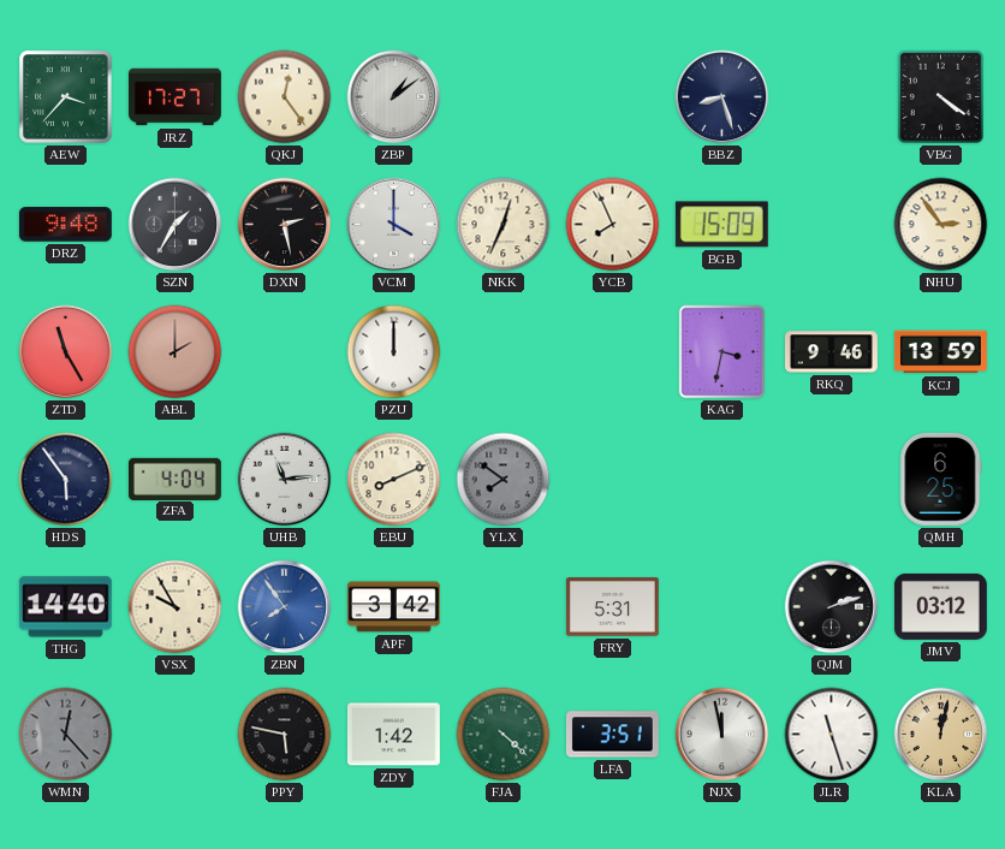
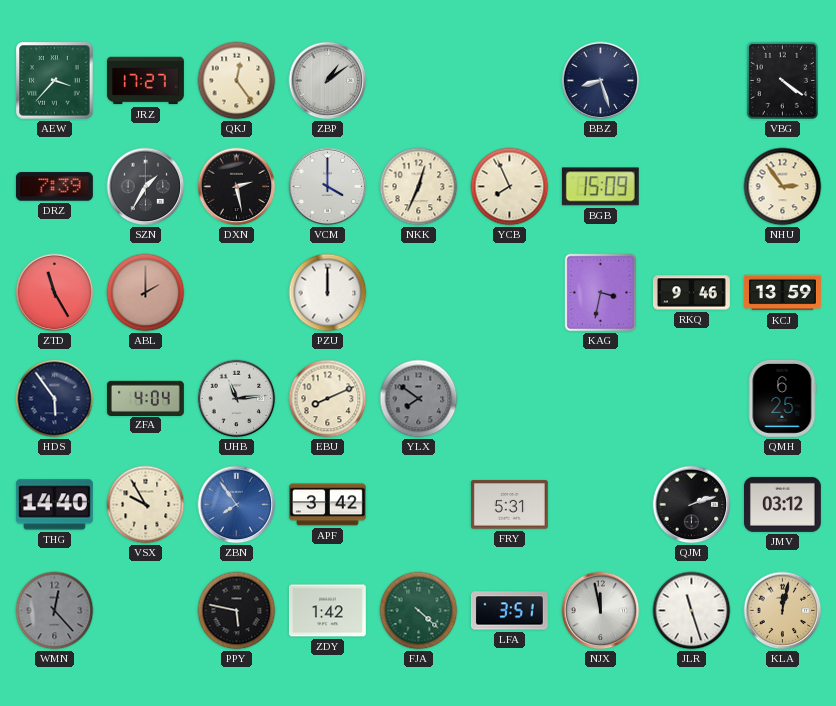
DRZ: 9:48 -> 7:39
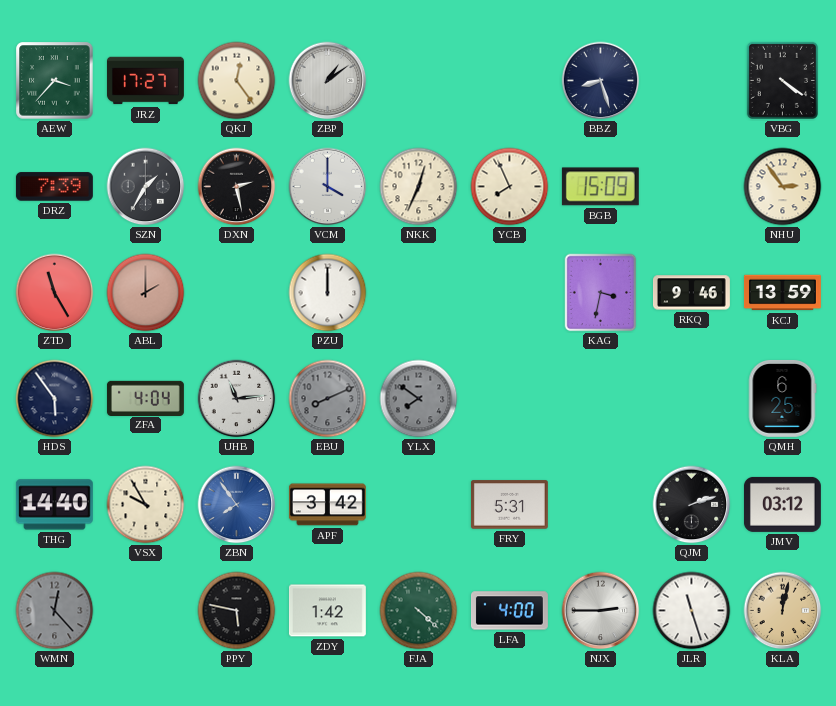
EBU dial: cream -> grey
LFA: 3:51 -> 4:00
NJX: 11:58 -> 2:45
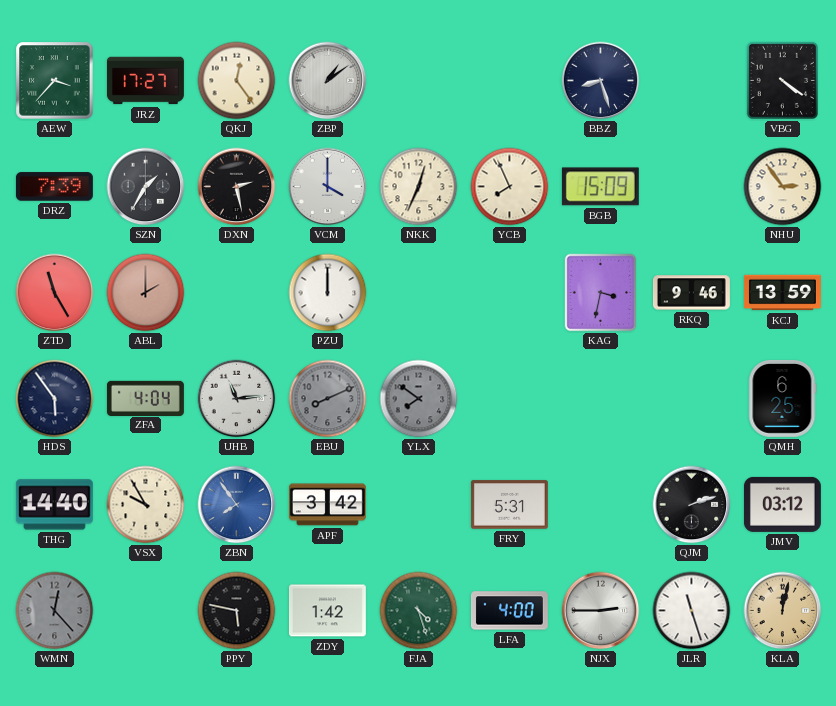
FJA: 4:22 -> 4:27
